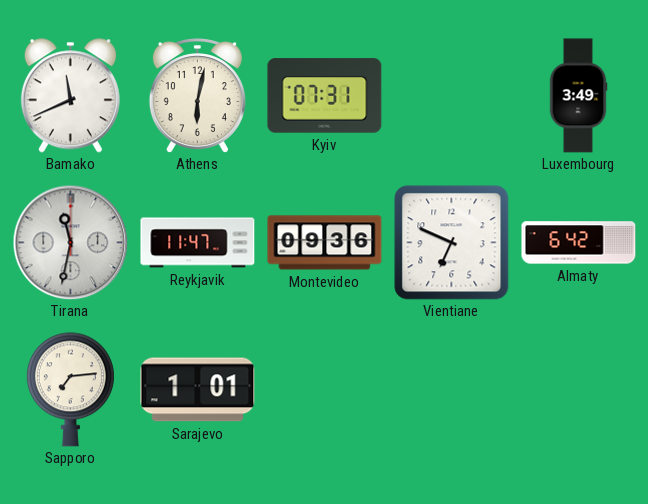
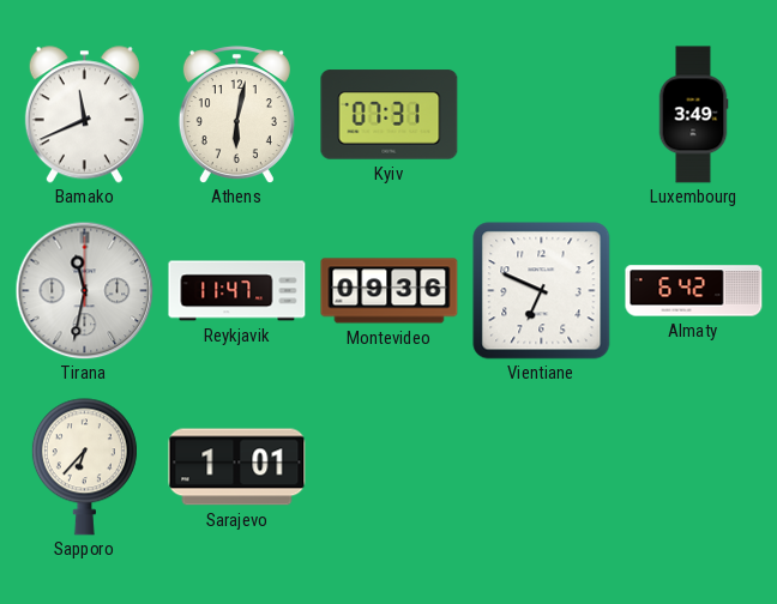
Sapporo: 7:14 -> 6:37
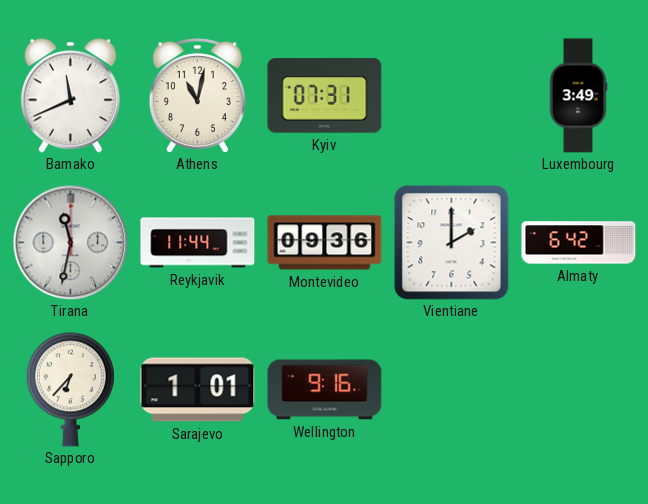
Athens: 6:02 -> 11:02
Reykjavik: 11:47 -> 11:44
Vientiane: 6:49 -> 2:00
Wellington: none -> 9:16
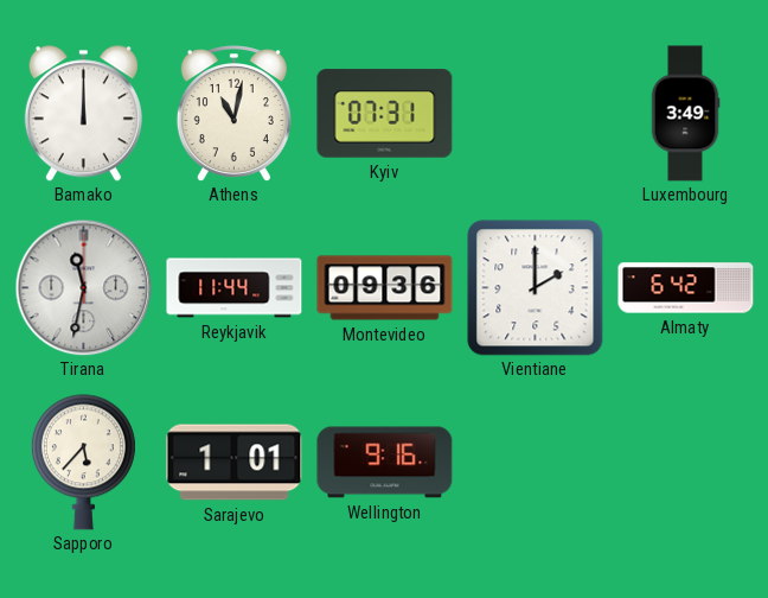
Bamako: 11:41 -> 12:00
Sapporo: 6:37 -> 5:37
